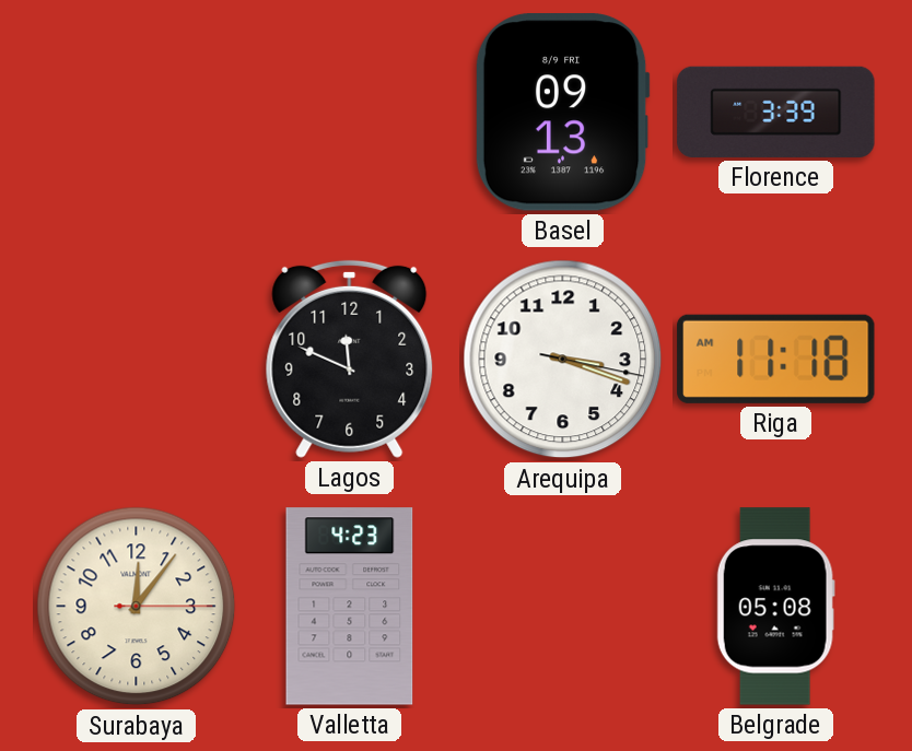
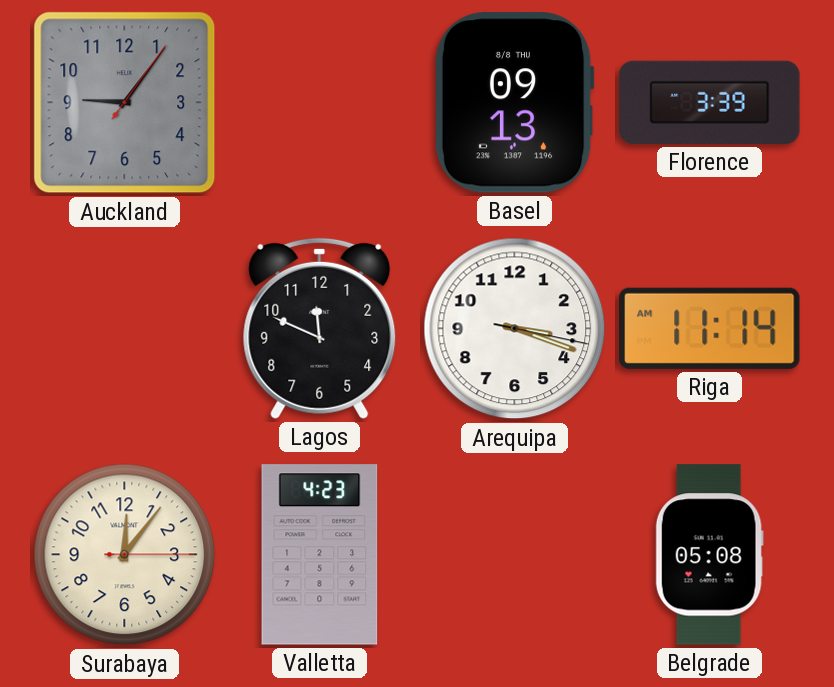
Auckland: none -> 9:06
Basel date: 8/9 FRI -> 8/8 THU
Riga: 11:18 -> 11:14
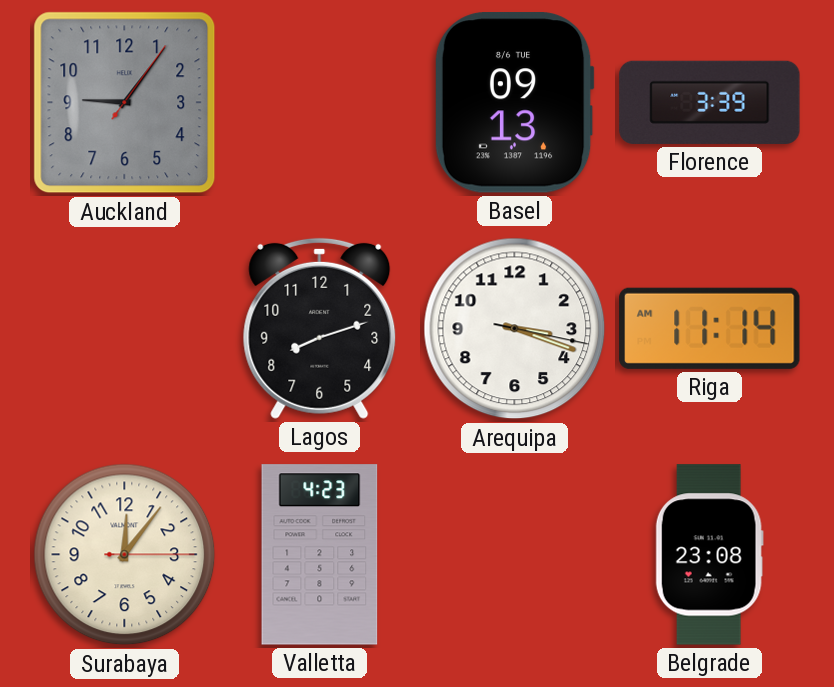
Basel date: 8/8 THU -> 8/6 TUE
Lagos: 11:49 -> 8:12
Belgrade: 05:08 -> 23:08
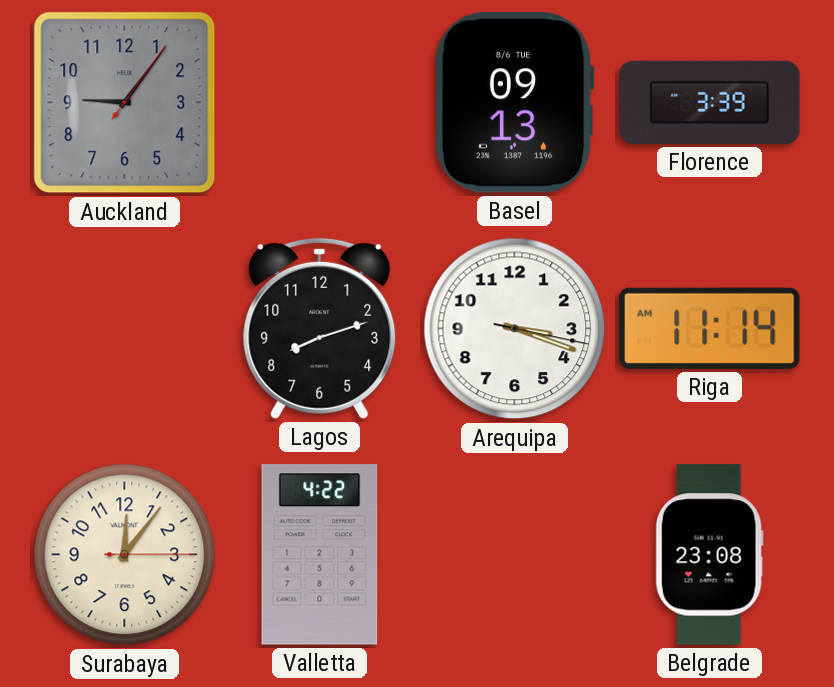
Valletta: 4:23 -> 4:22
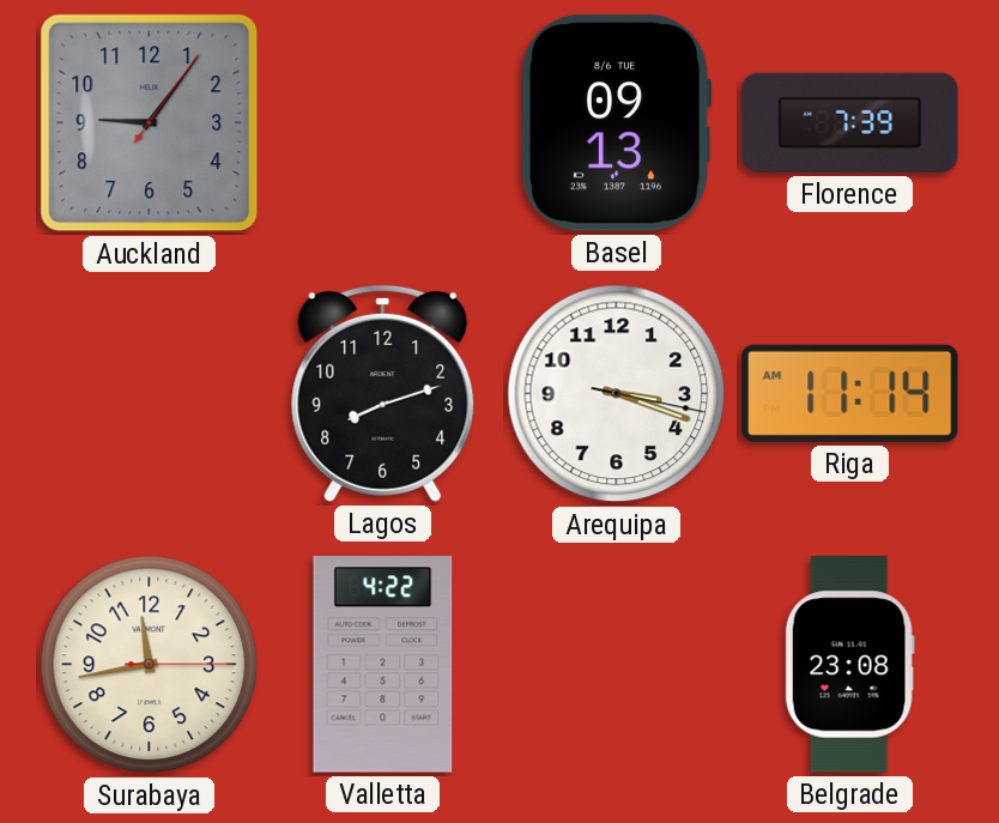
Florence: 3:39 -> 7:39
Surabaya: 12:06 -> 11:43
